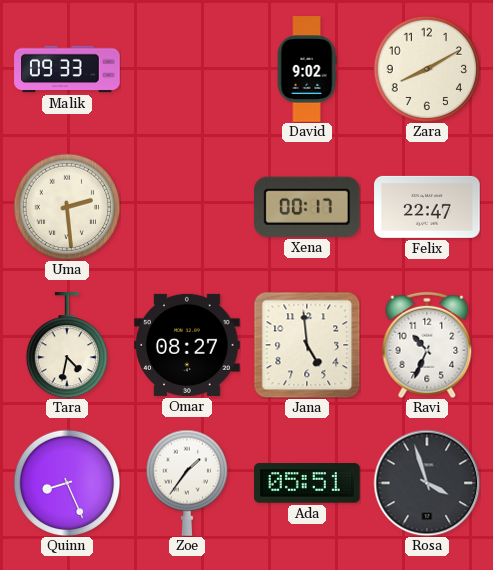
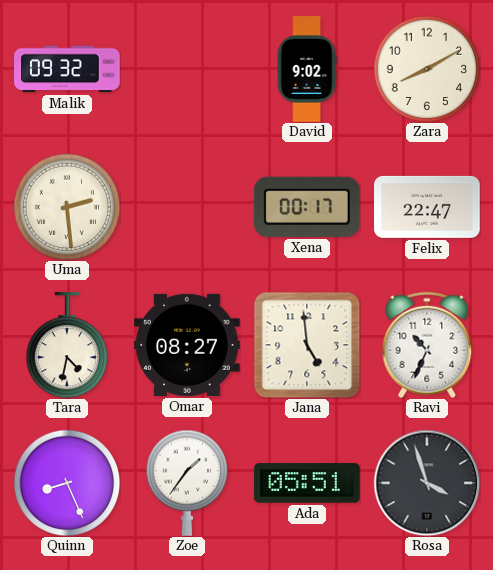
Malik: 09:33 -> 09:32
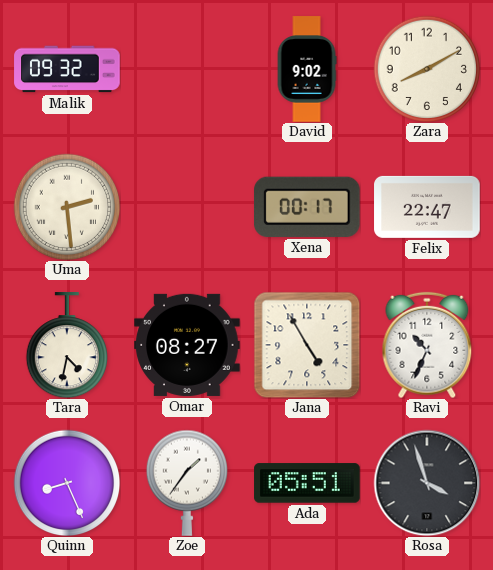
Jana: 4:59 -> 4:55
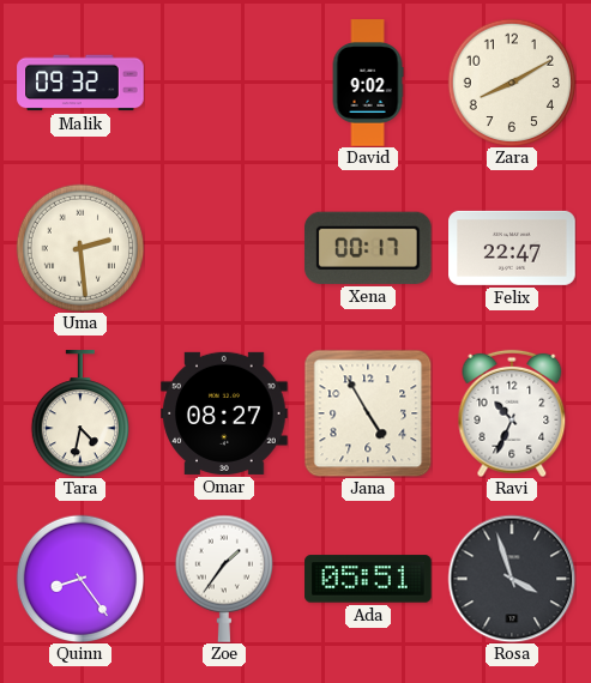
Quinn: 8:26 -> 8:24
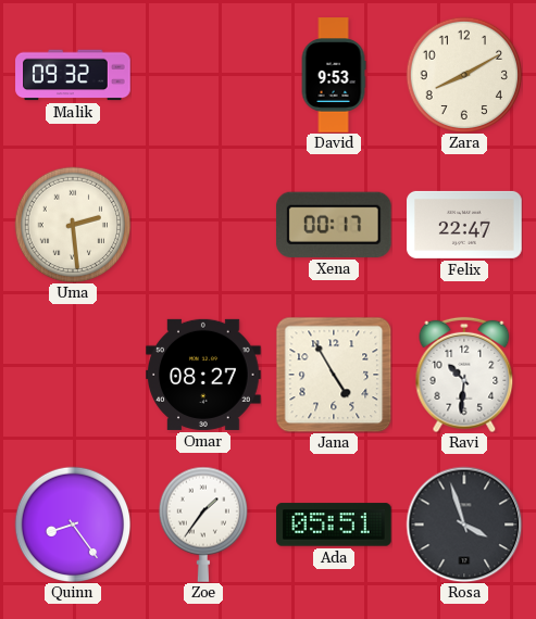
David: 9:02 -> 9:53
Tara: 4:32 -> none
Ravi: 10:34 -> 10:31
